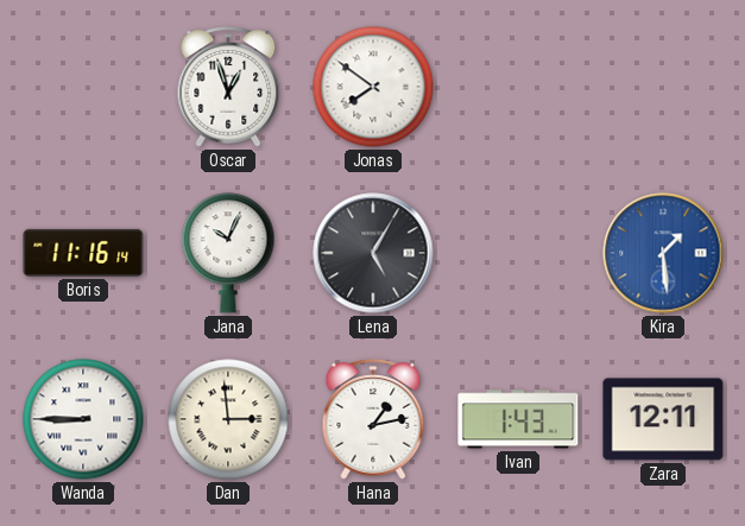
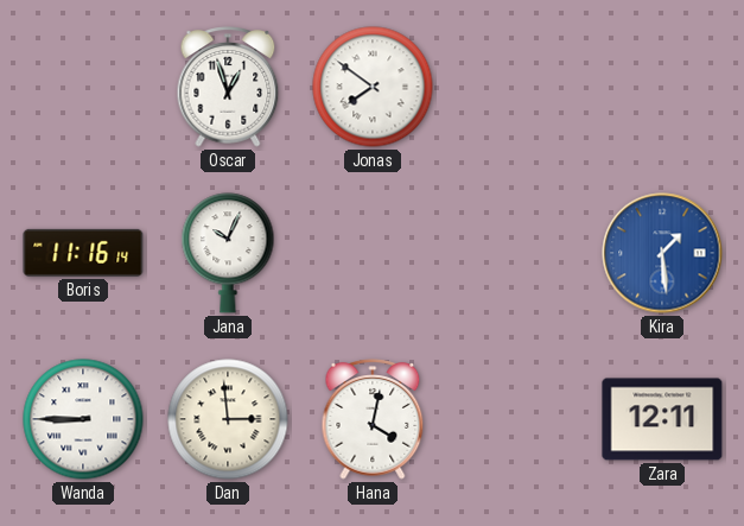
Lena: 5:05 -> none
Hana: 1:13 -> 4:02
Ivan: 1:43 -> none
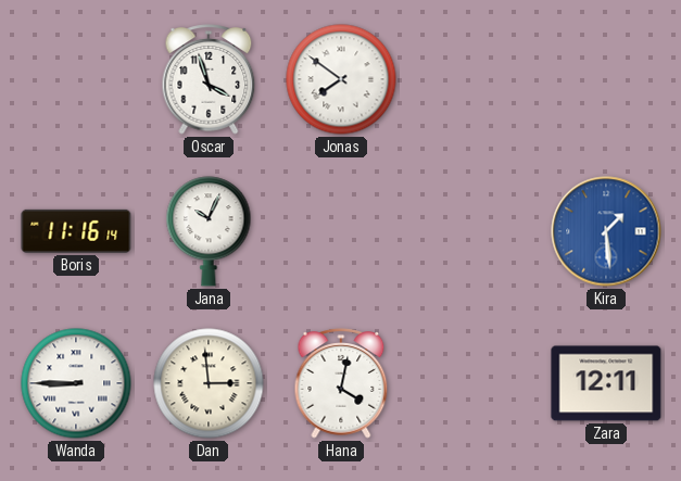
Oscar: 12:57 -> 3:57
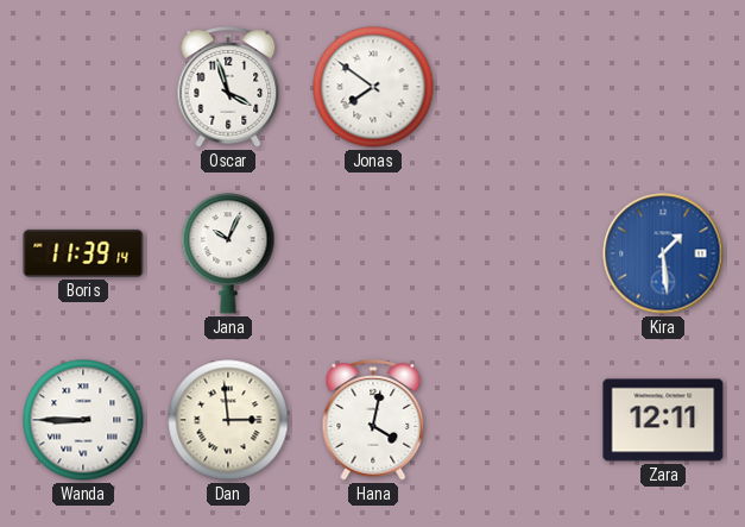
Boris: 11:16 -> 11:39
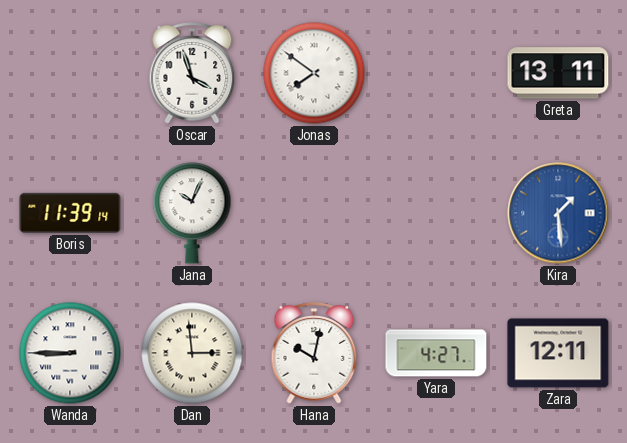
Greta: none -> 13:11
Hana: 4:02 -> 10:02
Yara: none -> 4:27
